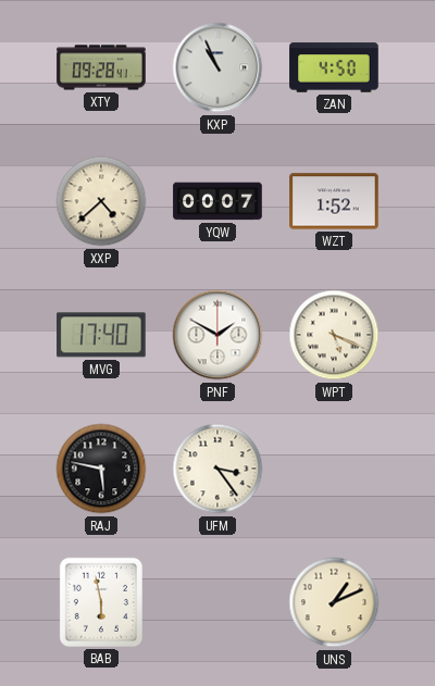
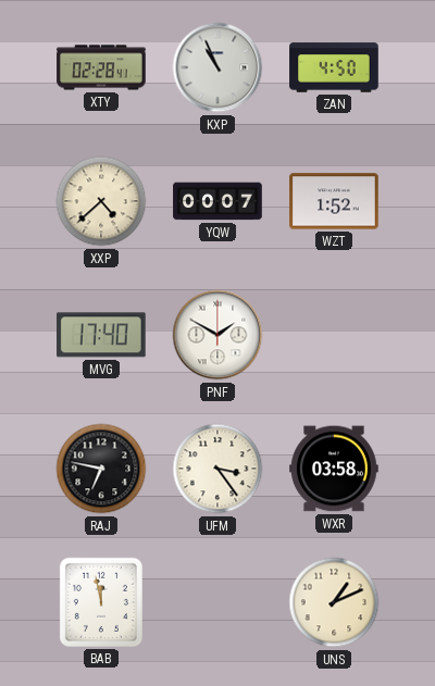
XTY: 09:28 -> 02:28
WPT: 5:19 -> none
RAJ: 5:47 -> 6:47
WXR: none -> 03:58
BAB: 5:58 -> 11:58
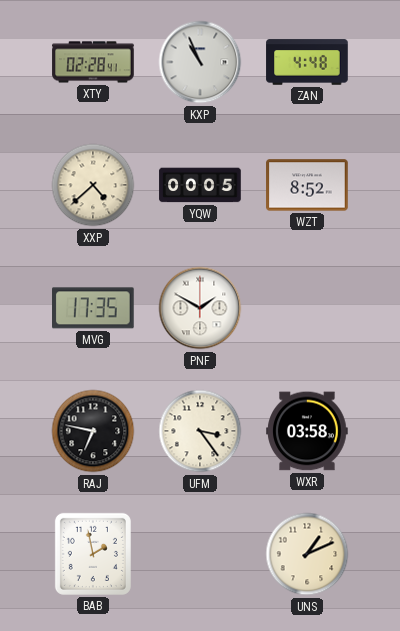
ZAN: 4:50 -> 4:48
YQW: 00:07 -> 00:05
WZT: 1:52 -> 8:52
MVG: 17:40 -> 17:35
BAB: 11:58 -> 1:58
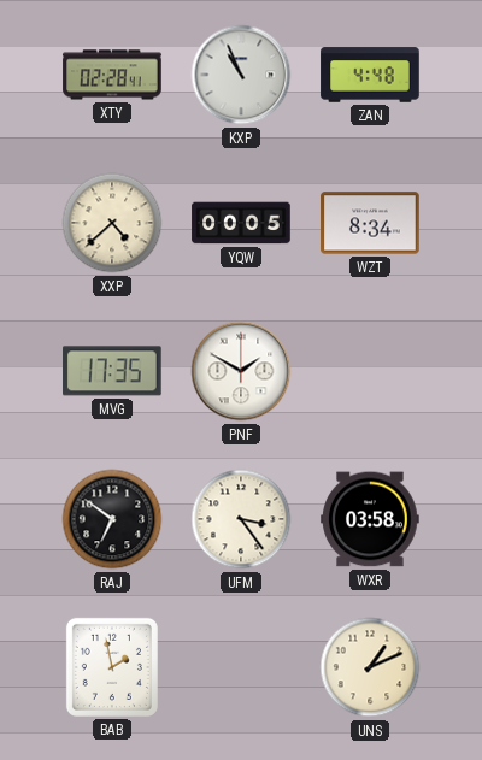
WZT: 8:52 -> 8:34
RAJ: 6:47 -> 6:51
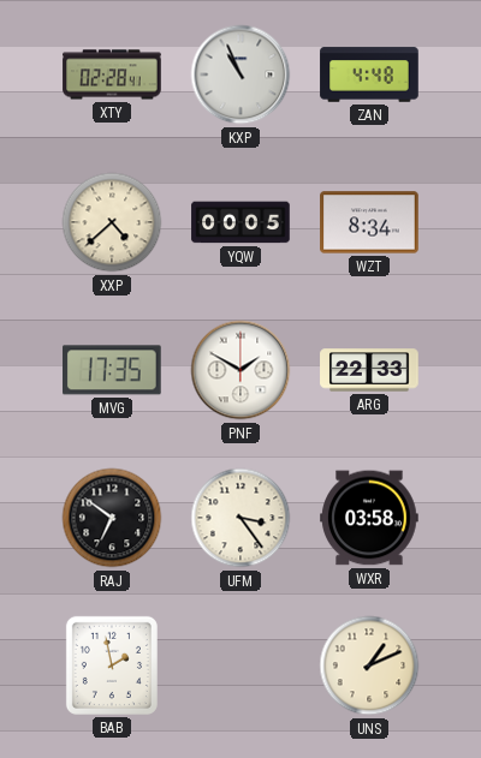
ARG: none -> 22:33
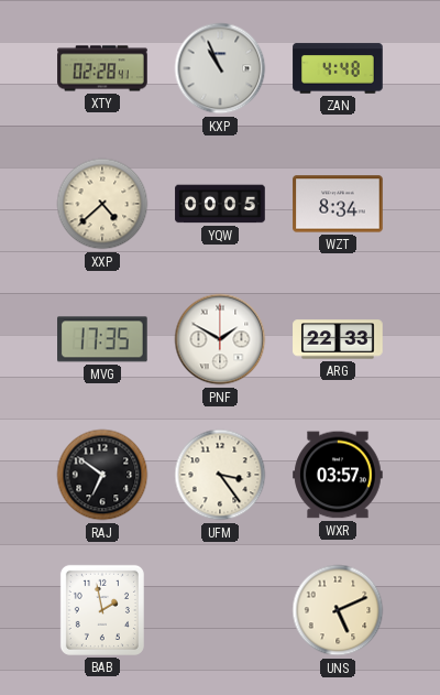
WXR: 03:58 -> 03:57
UNS: 1:11 -> 5:11
